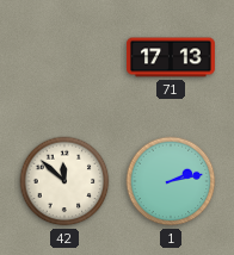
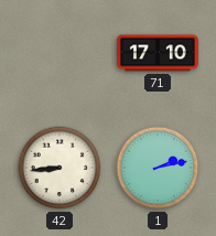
71: 17:13 -> 17:10
42: 11:52 -> 8:44
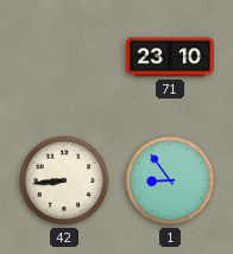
71: 17:10 -> 23:10
1: 2:13 -> 8:54
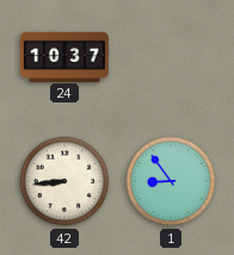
24: none -> 10:37
71: 23:10 -> none
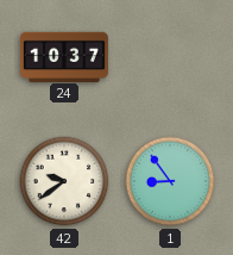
42: 8:44 -> 9:39
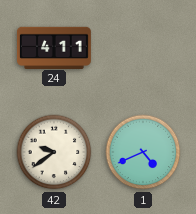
24: 10:37 -> 4:11
1: 8:54 -> 4:41
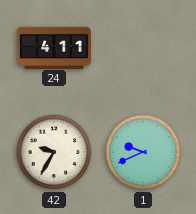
42: 9:39 -> 9:35
1: 4:41 -> 9:41
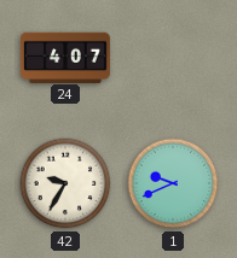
24: 4:11 -> 4:07
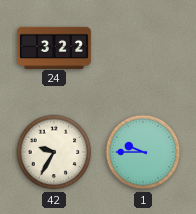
24: 4:07 -> 3:22
1: 9:41 -> 9:45
